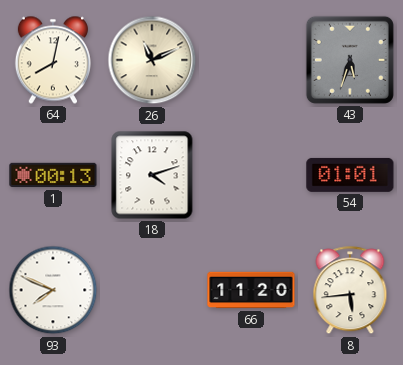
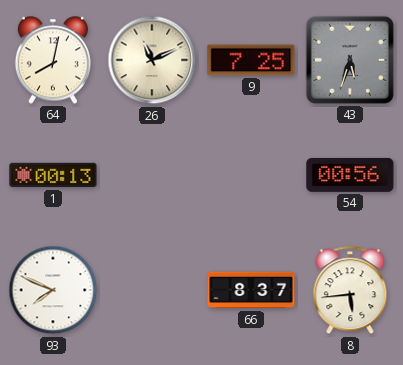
9: none -> 7:25
18: 4:12 -> none
54: 01:01 -> 00:56
66: 11:20 -> 8:37
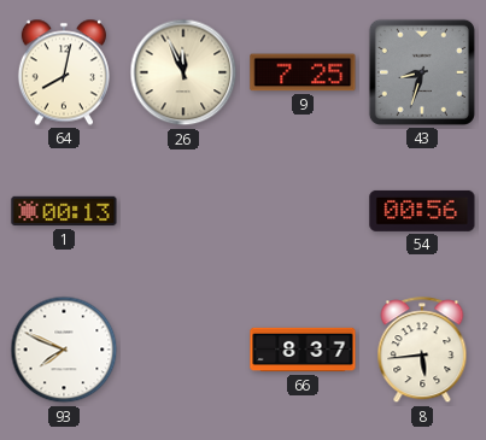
26: 11:11 -> 11:56
43: 5:33 -> 8:33
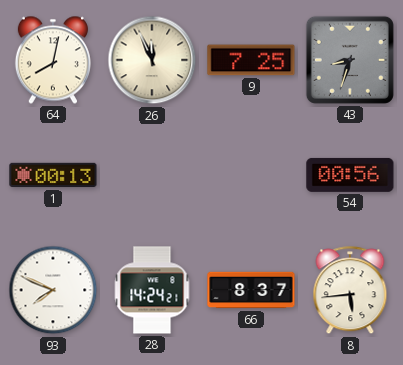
28: none -> 14:24
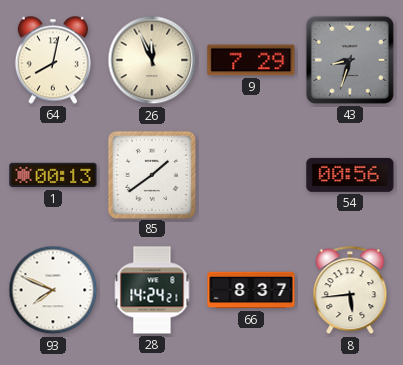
9: 7:25 -> 7:29
85: none -> 1:39
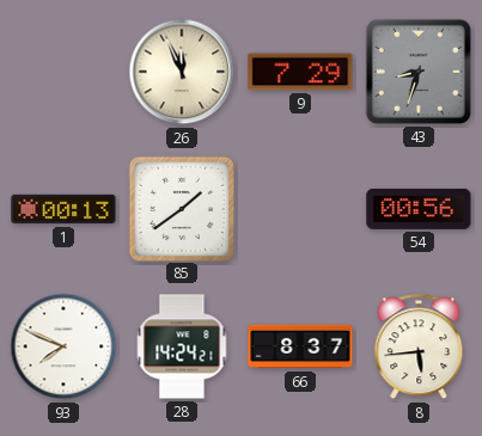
64: 8:02 -> none
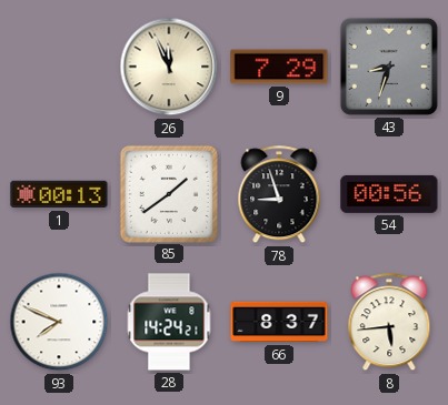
78: none -> 8:57
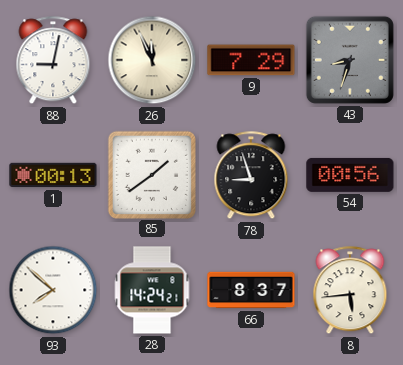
88: none -> 9:02
93: 7:49 -> 7:52
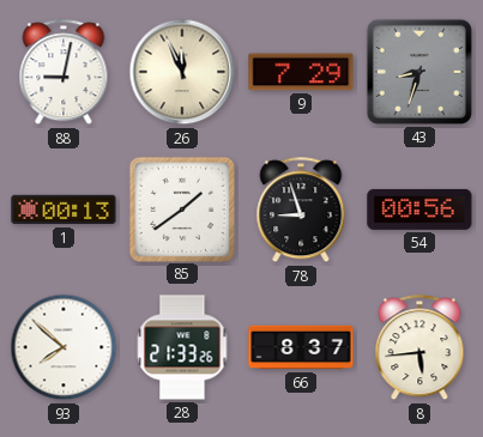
28: 14:24 -> 21:33
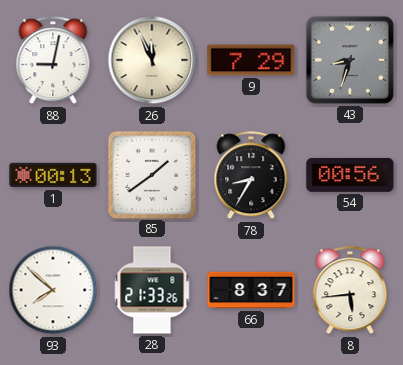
78: 8:57 -> 8:35
